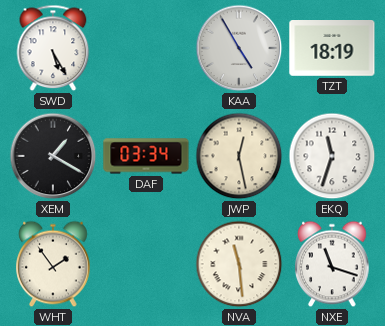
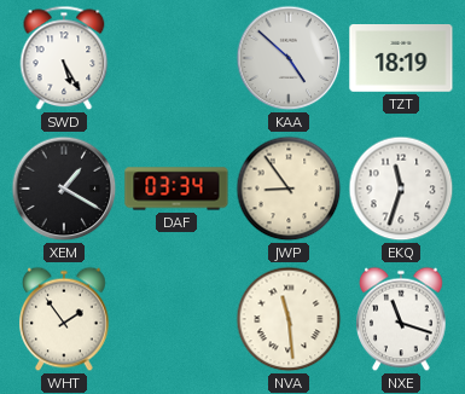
KAA: 4:55 -> 4:52
JWP: 12:28 -> 8:54
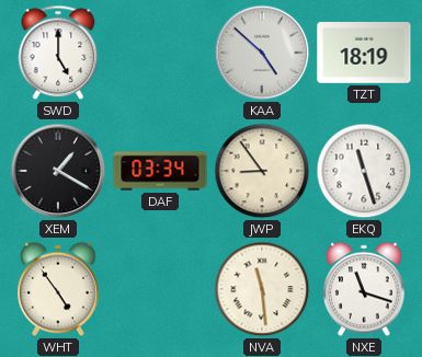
SWD: 5:25 -> 5:00
EKQ: 11:33 -> 11:27
WHT: 1:54 -> 4:54
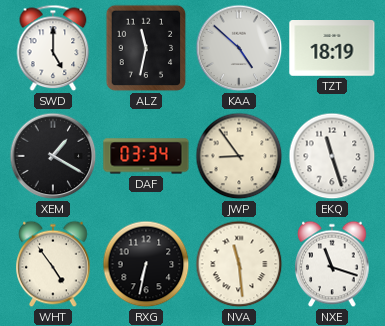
ALZ: none -> 11:32
RXG: none -> 6:32
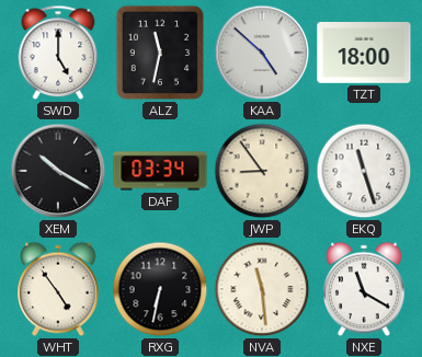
TZT: 18:19 -> 18:00
XEM: 1:20 -> 10:20
NXE: 11:18 -> 11:20
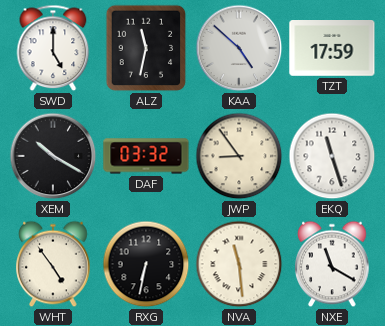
TZT: 18:00 -> 17:59
DAF: 03:34 -> 03:32
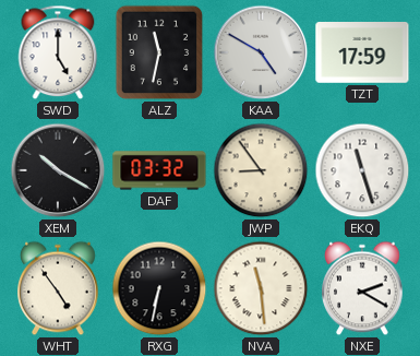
KAA: 4:52 -> 4:50
NXE: 11:20 -> 2:20
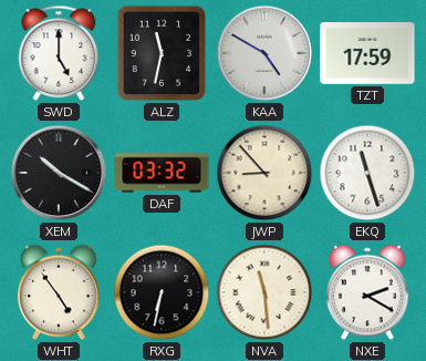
JWP: 8:54 -> 8:53
